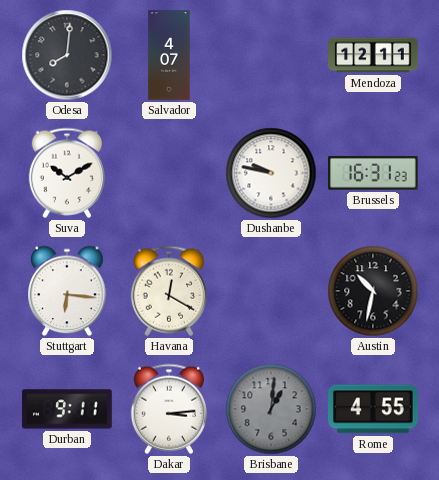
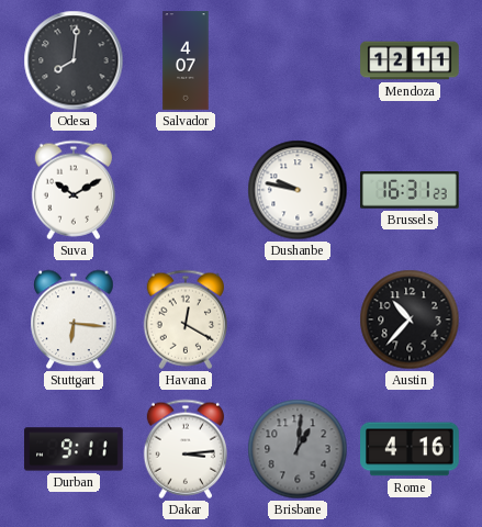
Austin: 10:32 -> 10:37
Rome: 4:55 -> 4:16
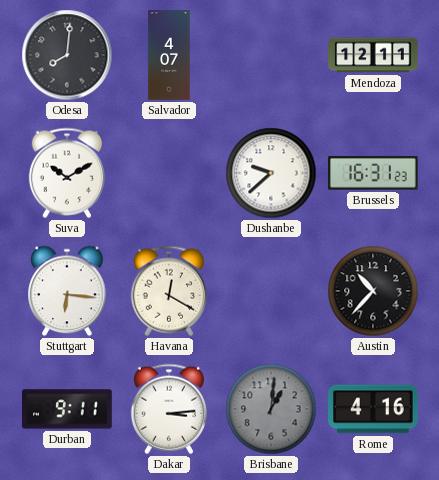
Dushanbe: 9:47 -> 9:38
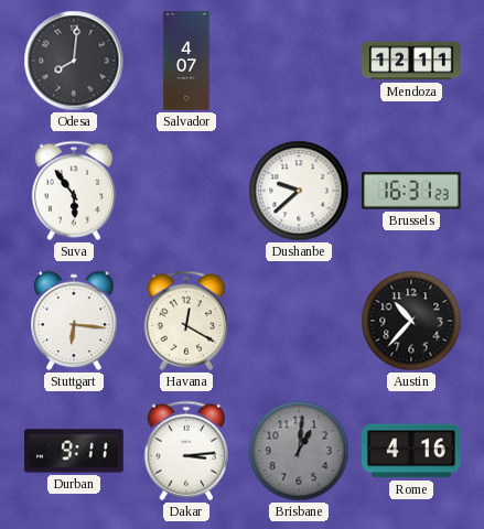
Suva: 10:10 -> 5:54
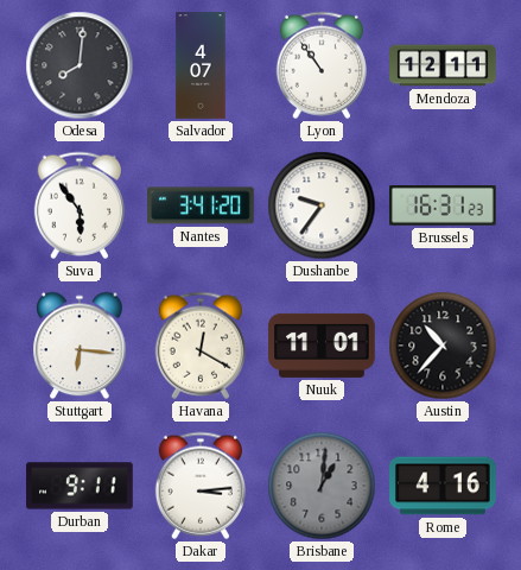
Lyon: none -> 10:54
Nantes: none -> 3:41
Dushanbe: 9:38 -> 9:36
Nuuk: none -> 11:01
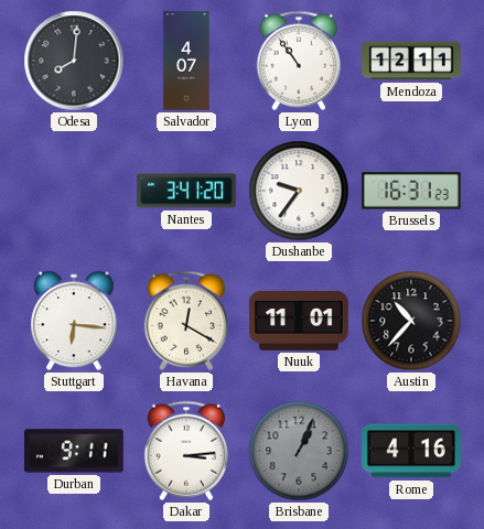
Suva: 5:54 -> none
Brisbane: 1:01 -> 1:04
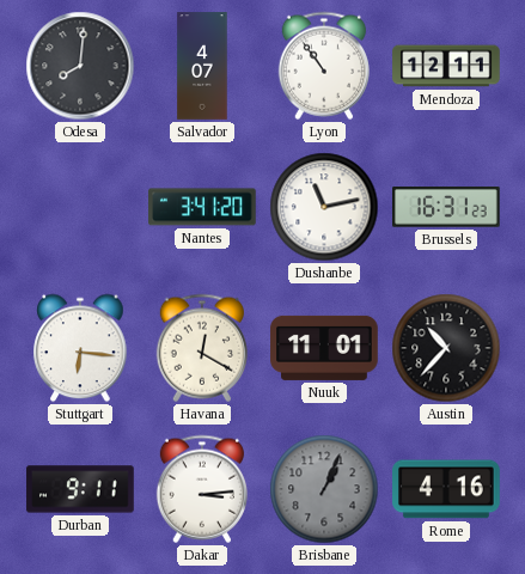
Dushanbe: 9:36 -> 11:13
